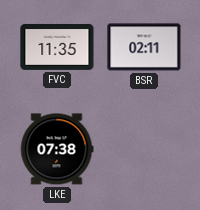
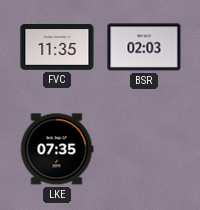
BSR: 02:11 -> 02:03
LKE: 07:38 -> 07:35
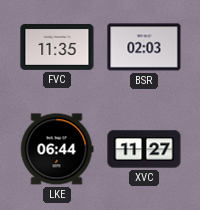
LKE: 07:35 -> 06:44
XVC: none -> 11:27
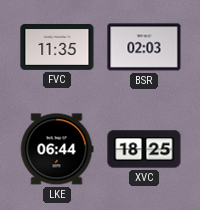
XVC: 11:27 -> 18:25
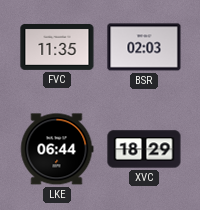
XVC: 18:25 -> 18:29
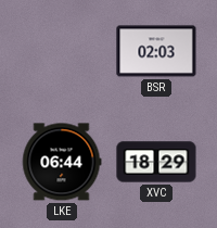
FVC: 11:35 -> none
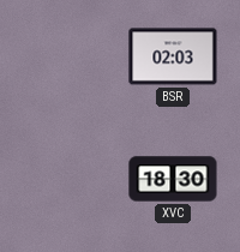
LKE: 06:44 -> none
XVC: 18:29 -> 18:30
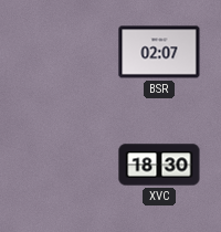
BSR: 02:03 -> 02:07
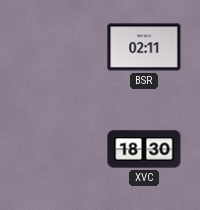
BSR: 02:07 -> 02:11
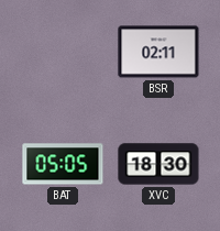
BAT: none -> 05:05
